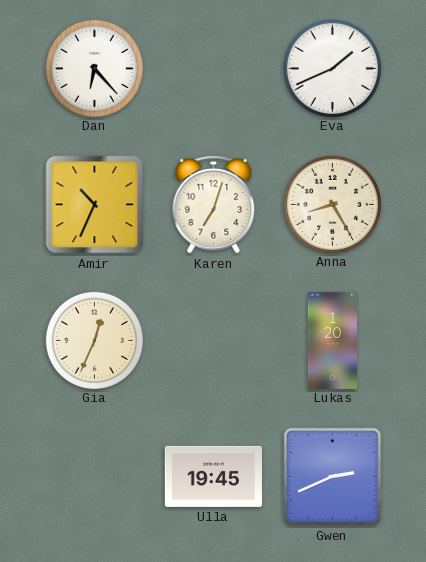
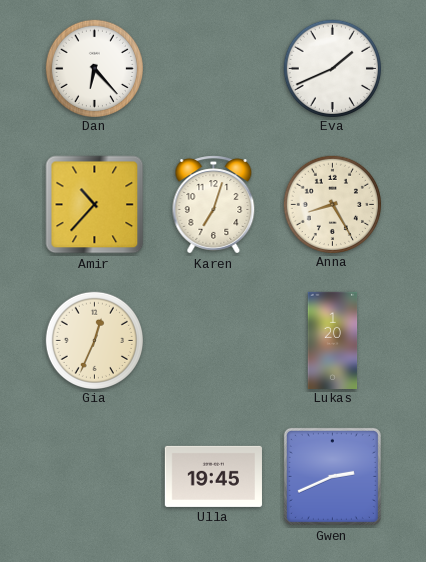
Amir: 10:34 -> 10:37
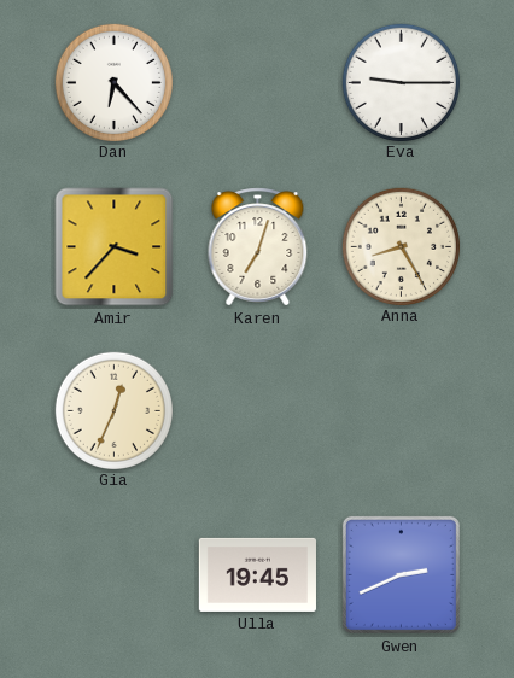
Eva: 1:41 -> 9:15
Amir: 10:37 -> 3:37
Lukas: 1:20 -> none
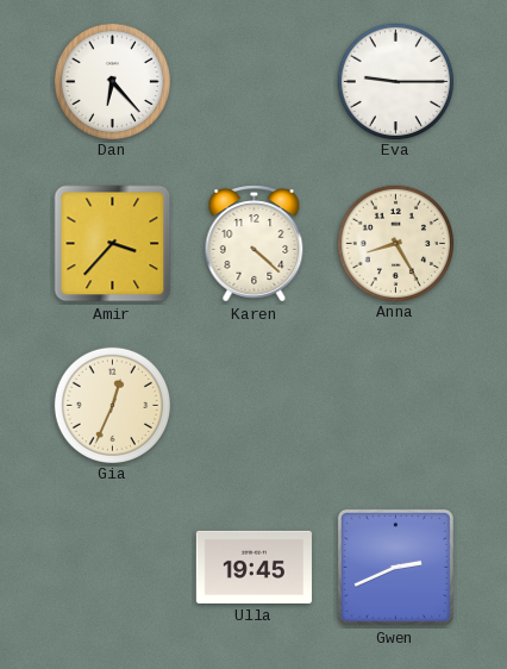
Karen: 7:03 -> 4:22
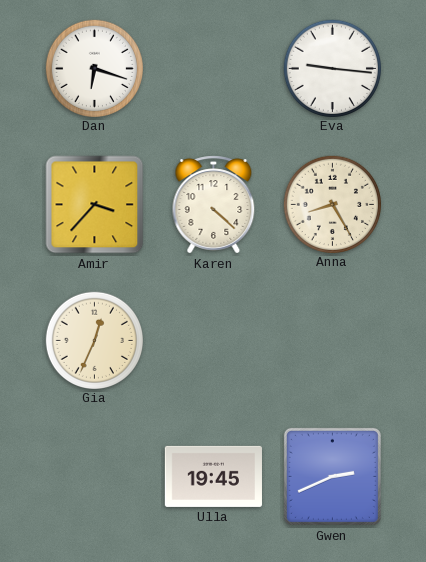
Dan: 6:23 -> 6:18
Eva: 9:15 -> 9:16
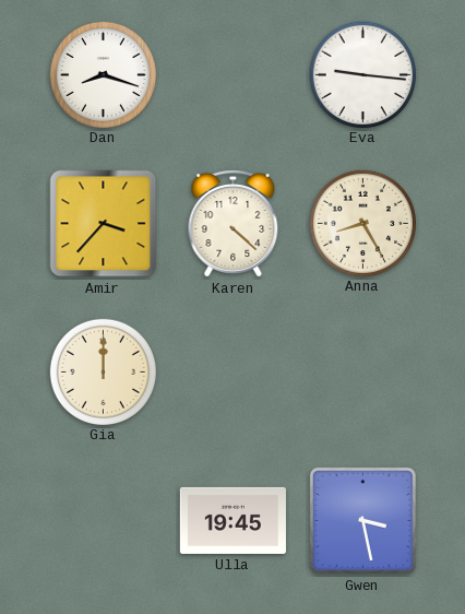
Dan: 6:18 -> 8:18
Gia: 12:34 -> 12:00
Gwen: 2:41 -> 3:28
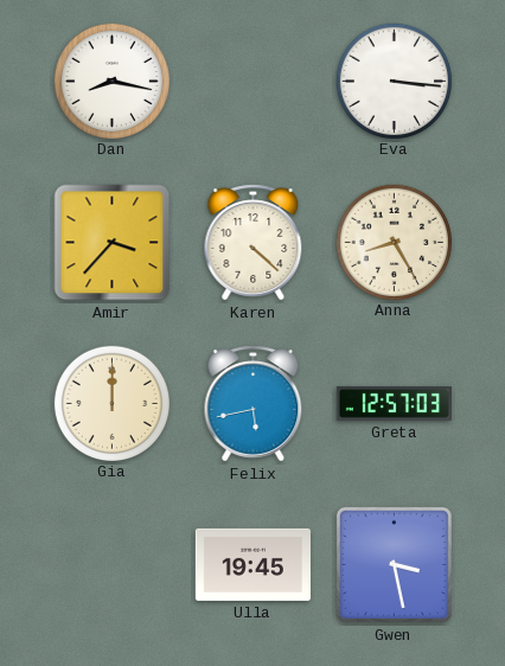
Dan: 8:18 -> 8:17
Eva: 9:16 -> 3:16
Felix: none -> 5:43
Greta: none -> 12:57
